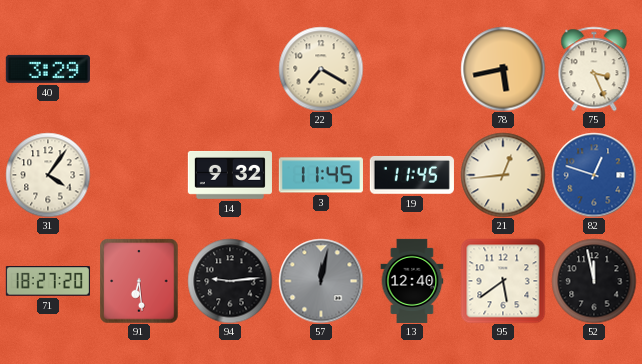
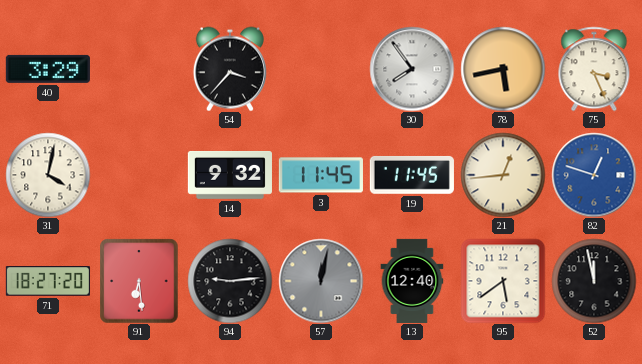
54: none -> 3:37
22: 7:20 -> none
30: none -> 7:54
31: 4:06 -> 4:02
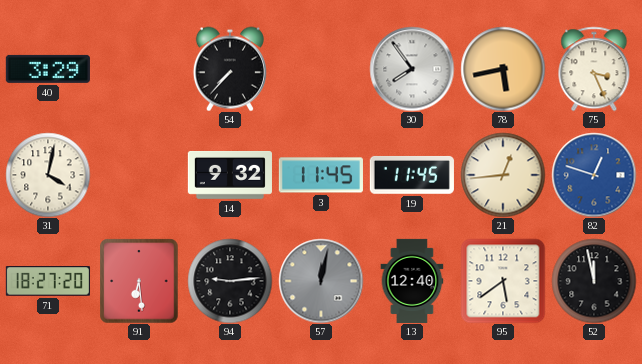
54: 3:37 -> 7:37
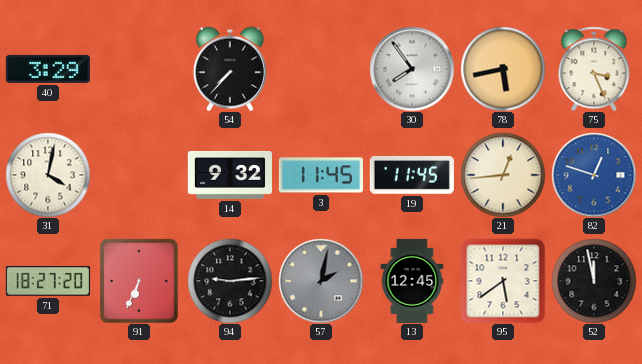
91: 6:29 -> 6:34
57: 12:02 -> 2:02
13: 12:40 -> 12:45
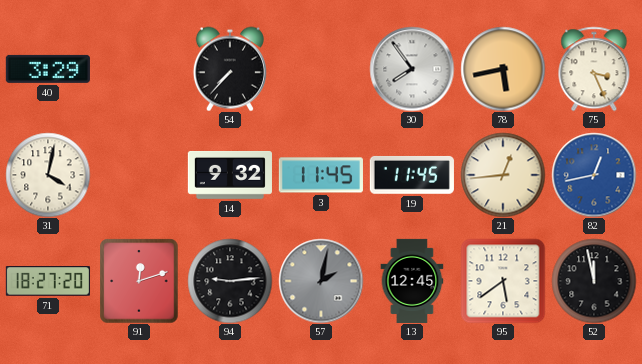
82: 12:48 -> 12:43
91: 6:34 -> 12:12
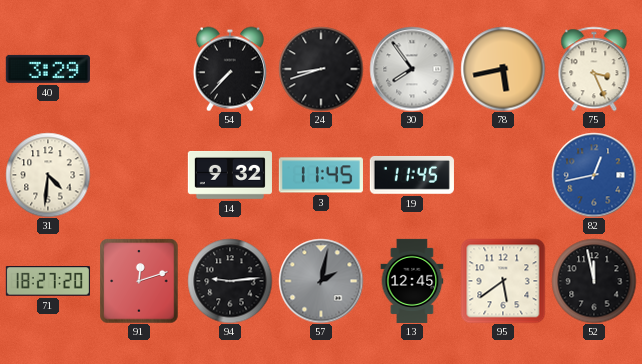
24: none -> 8:42
31: 4:02 -> 4:31
21: 12:44 -> none
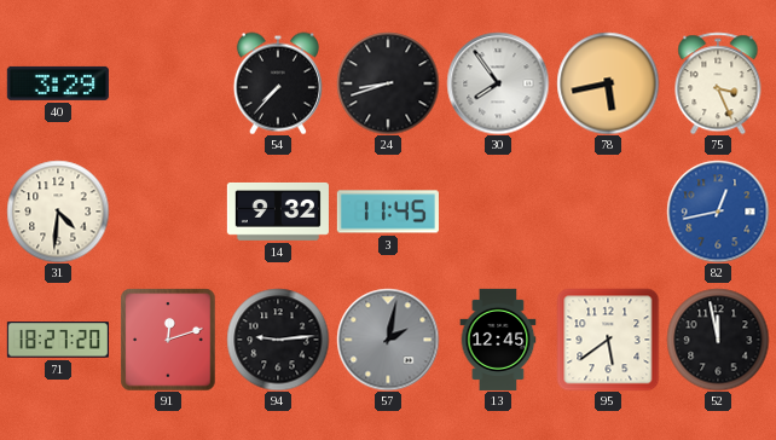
19: 11:45 -> none
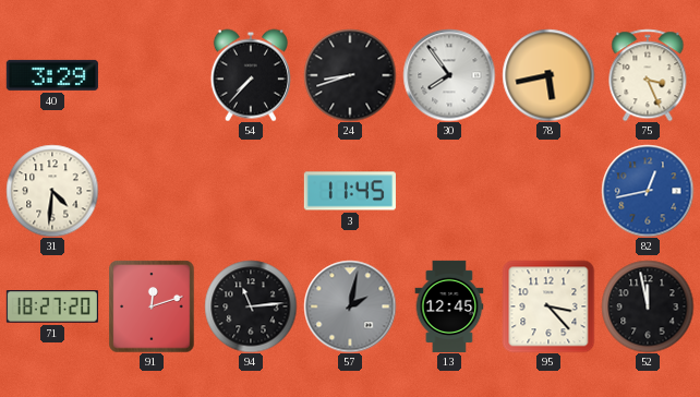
14: 9:32 -> none
94: 9:14 -> 11:14
95: 5:39 -> 3:23
